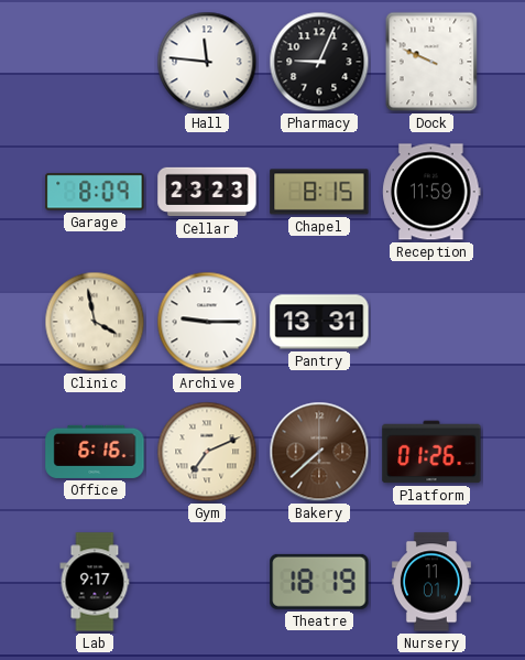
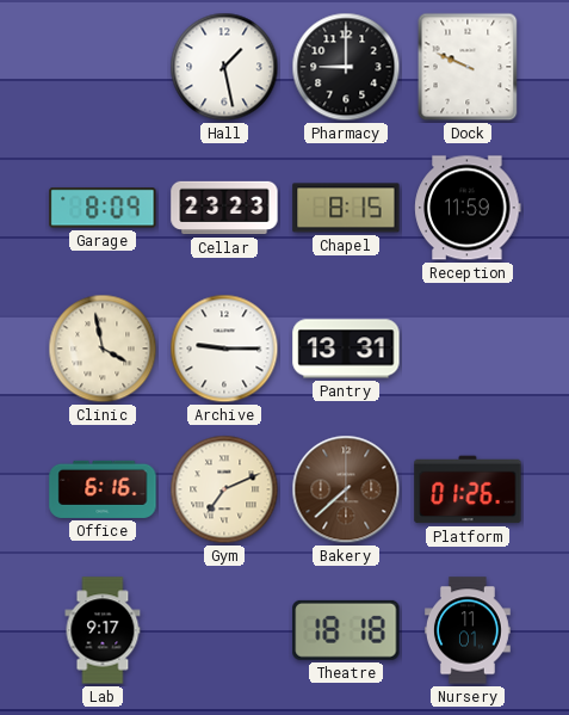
Hall: 11:46 -> 1:28
Pharmacy: 9:04 -> 9:00
Theatre: 18:19 -> 18:18
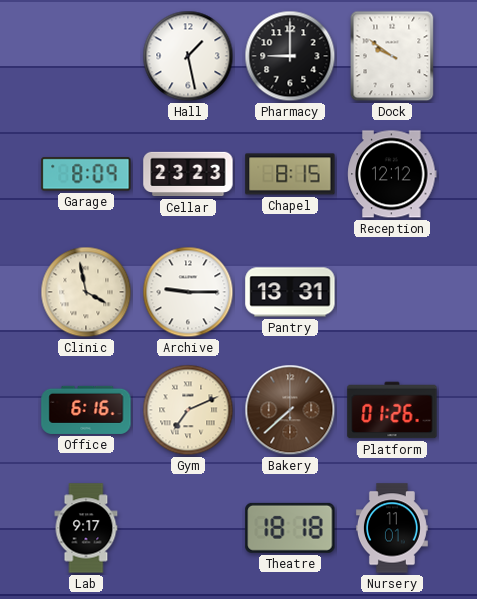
Dock: 9:49 -> 9:51
Reception: 11:59 -> 12:12
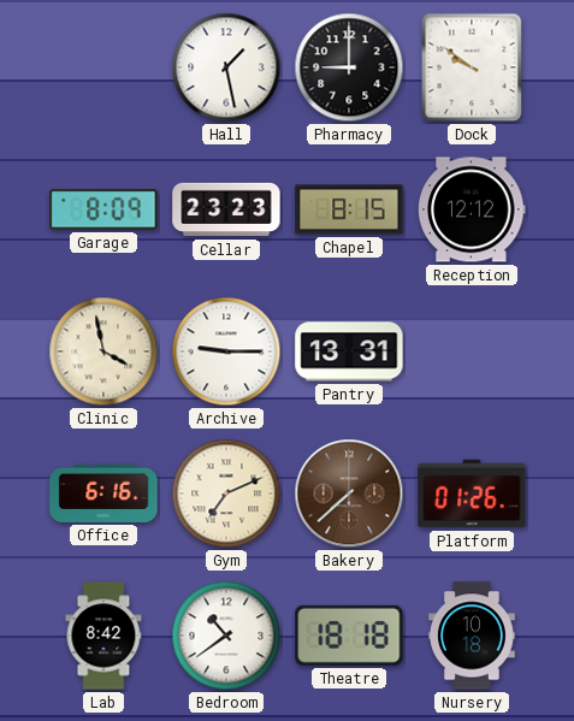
Lab: 9:17 -> 8:42
Bedroom: none -> 10:39
Nursery: 11:01 -> 10:18
